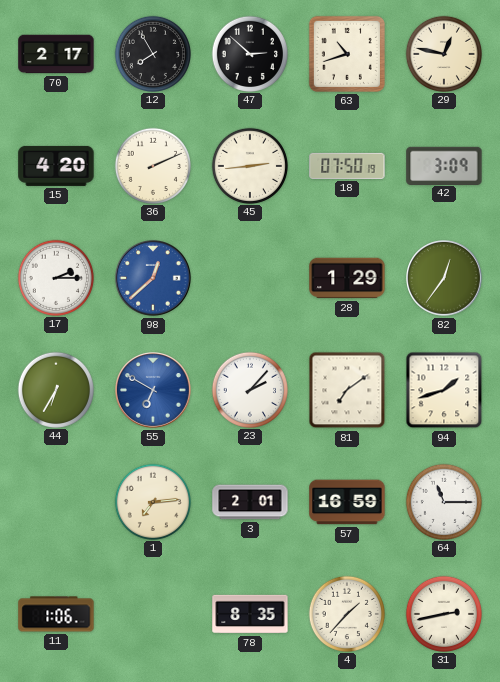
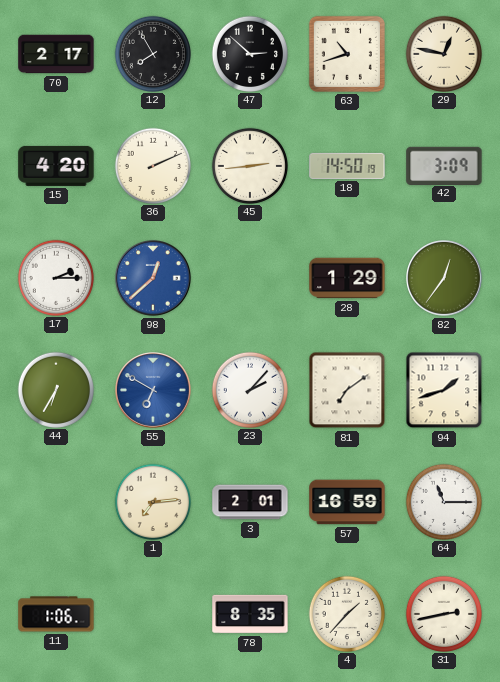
18: 07:50 -> 14:50
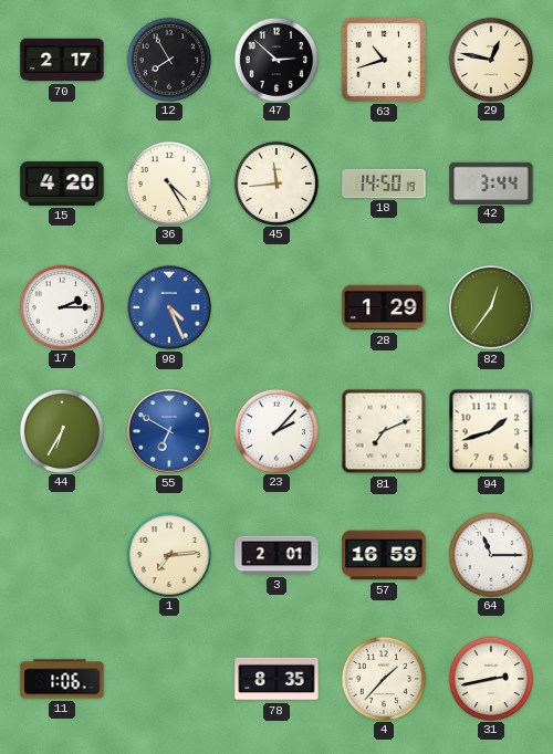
36: 2:11 -> 4:25
45: 2:44 -> 11:44
42: 3:09 -> 3:44
98: 12:38 -> 4:26
81: 7:09 -> 7:11
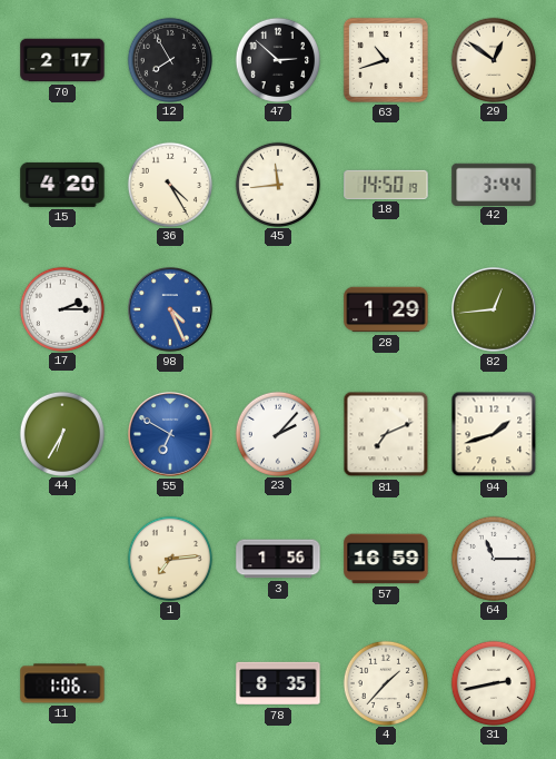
29: 12:47 -> 12:51
82: 12:36 -> 12:44
3: 2:01 -> 1:56
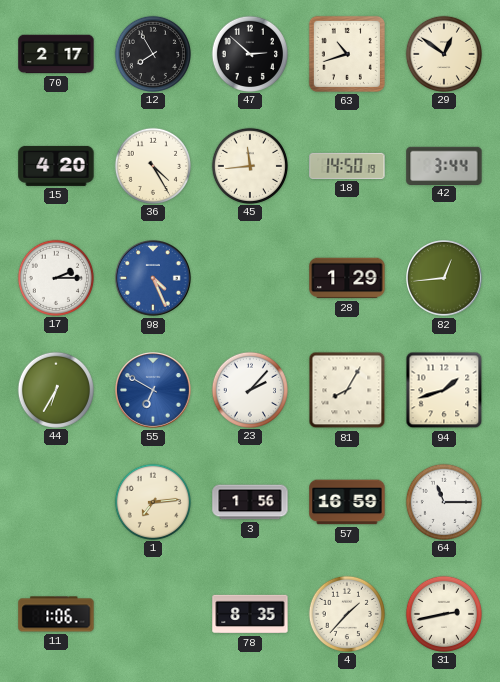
81: 7:11 -> 8:05
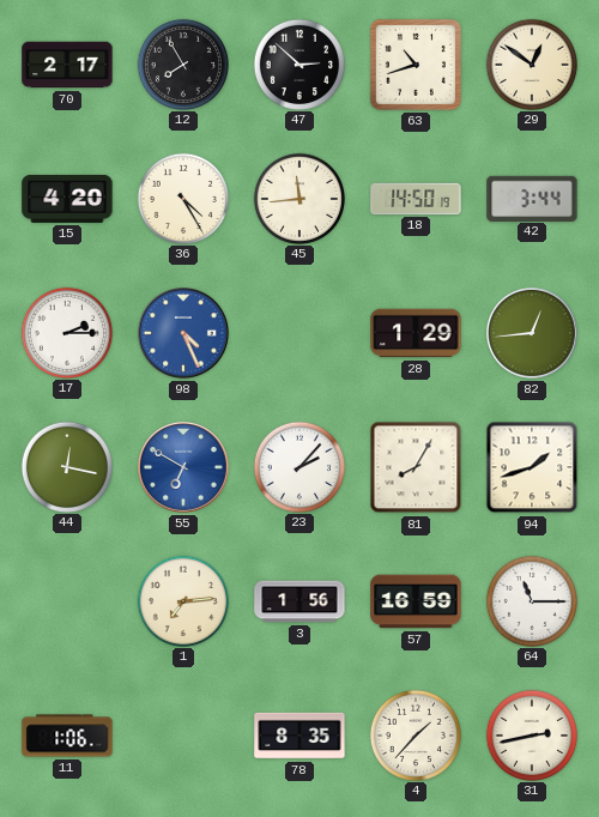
44: 6:35 -> 12:17
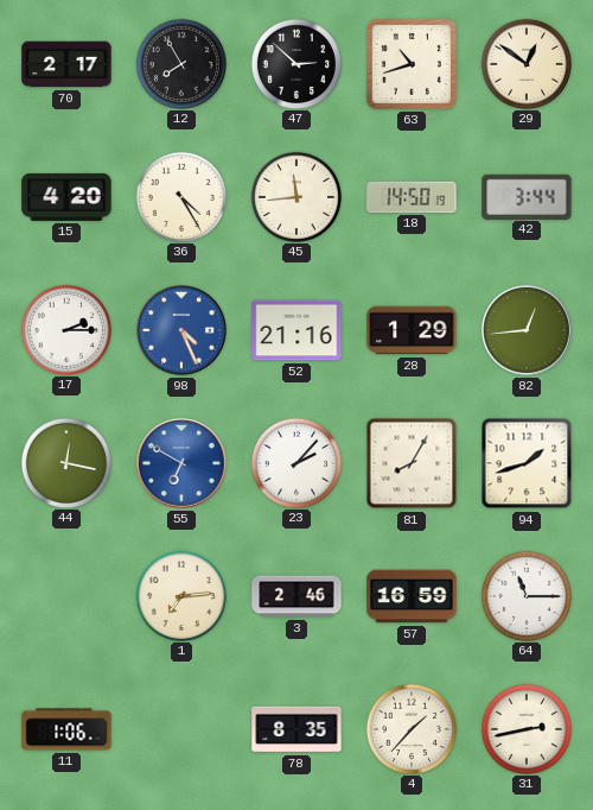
52: none -> 21:16
3: 1:56 -> 2:46
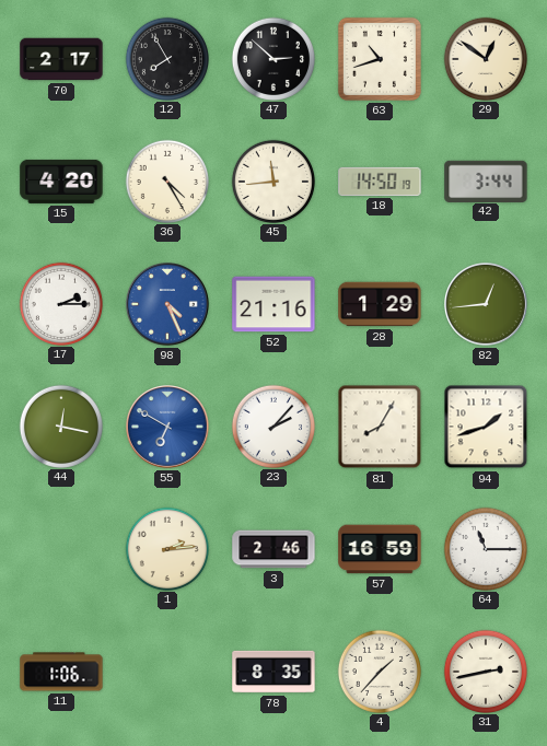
1: 7:14 -> 2:14
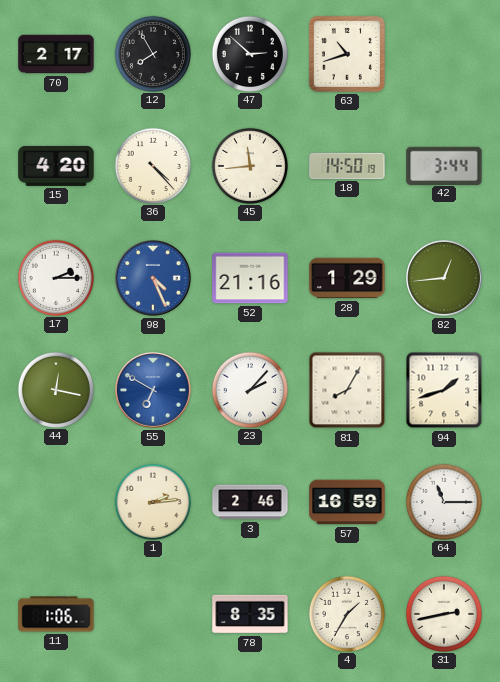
29: 12:51 -> none
36: 4:25 -> 4:23
4: 1:37 -> 1:35
